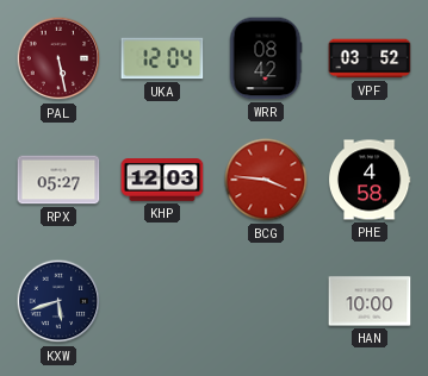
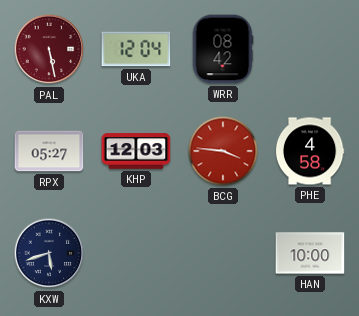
VPF: 03:52 -> none
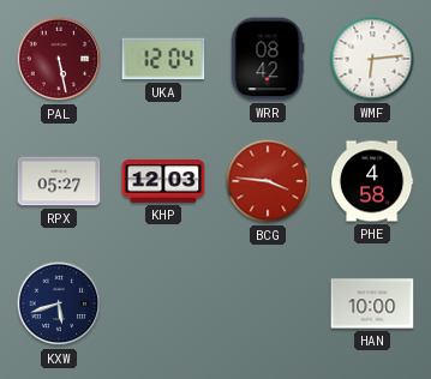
WMF: none -> 6:14
